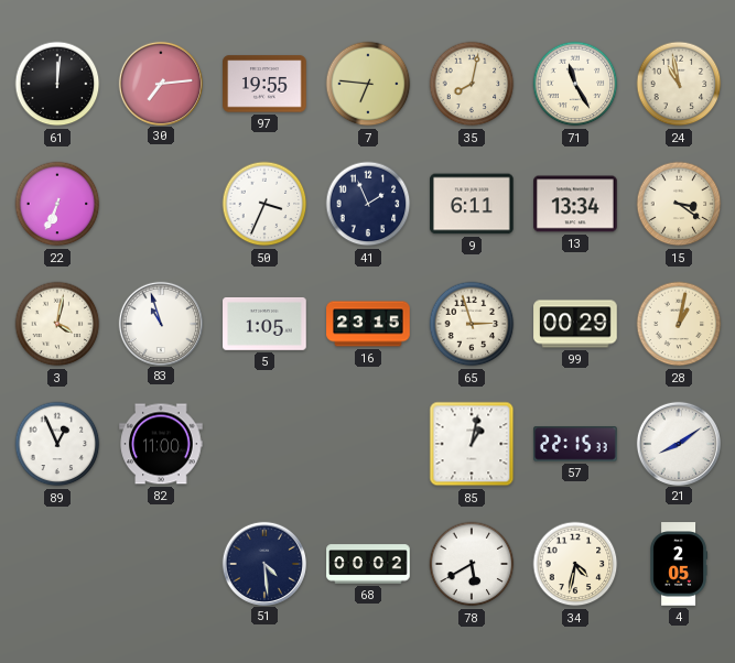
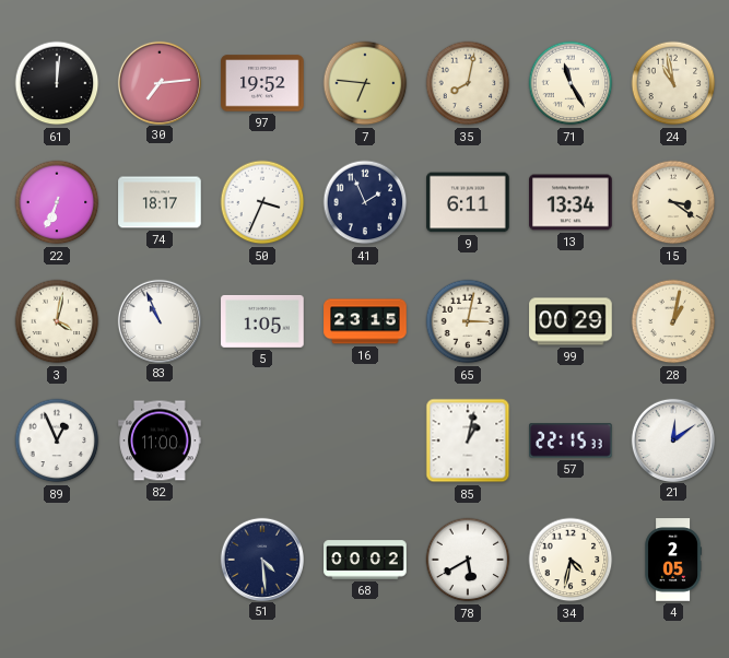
97: 19:55 -> 19:52
74: none -> 18:17
83: 10:57 -> 10:56
65: 2:57 -> 3:02
21: 8:09 -> 12:09
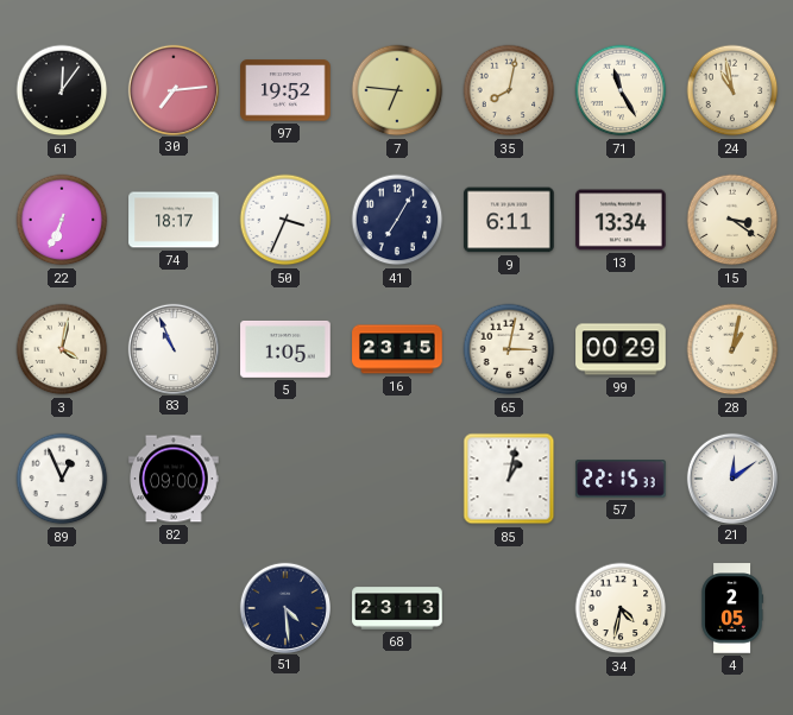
61: 12:01 -> 12:06
41: 1:56 -> 7:05
82: 11:00 -> 09:00
68: 00:02 -> 23:13
78: 5:40 -> none
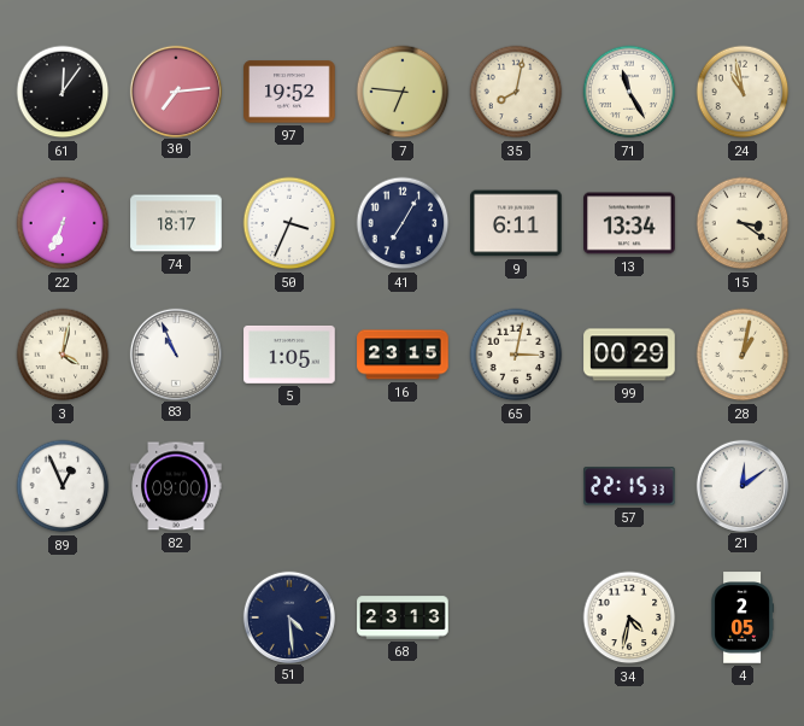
85: 1:02 -> none
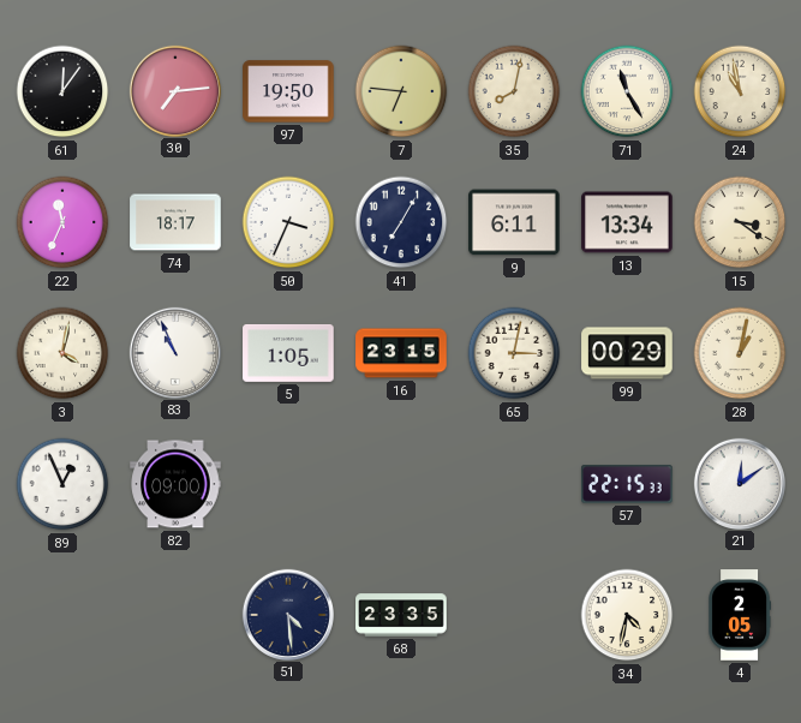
97: 19:52 -> 19:50
22: 6:34 -> 11:34
68: 23:13 -> 23:35
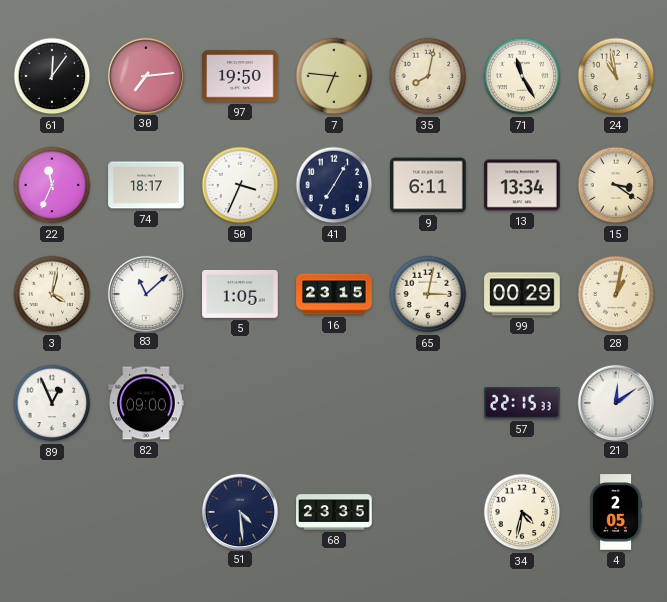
83: 10:56 -> 11:08
